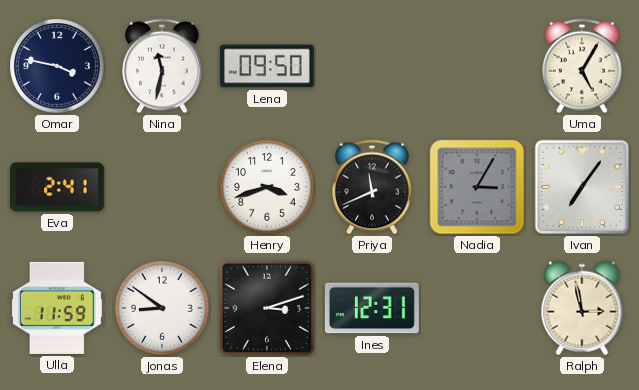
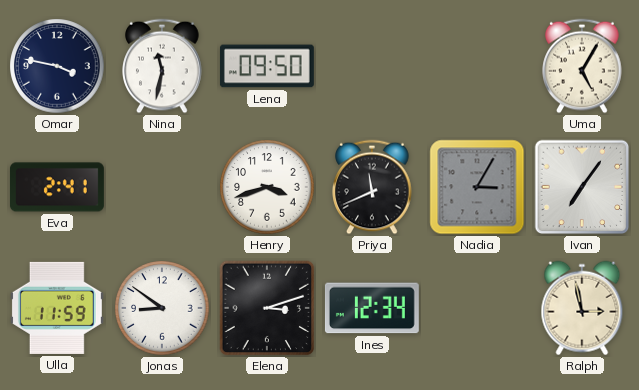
Ines: 12:31 -> 12:34
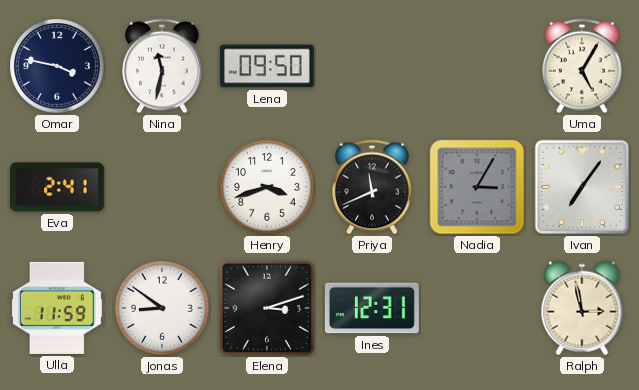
Ines: 12:34 -> 12:31
